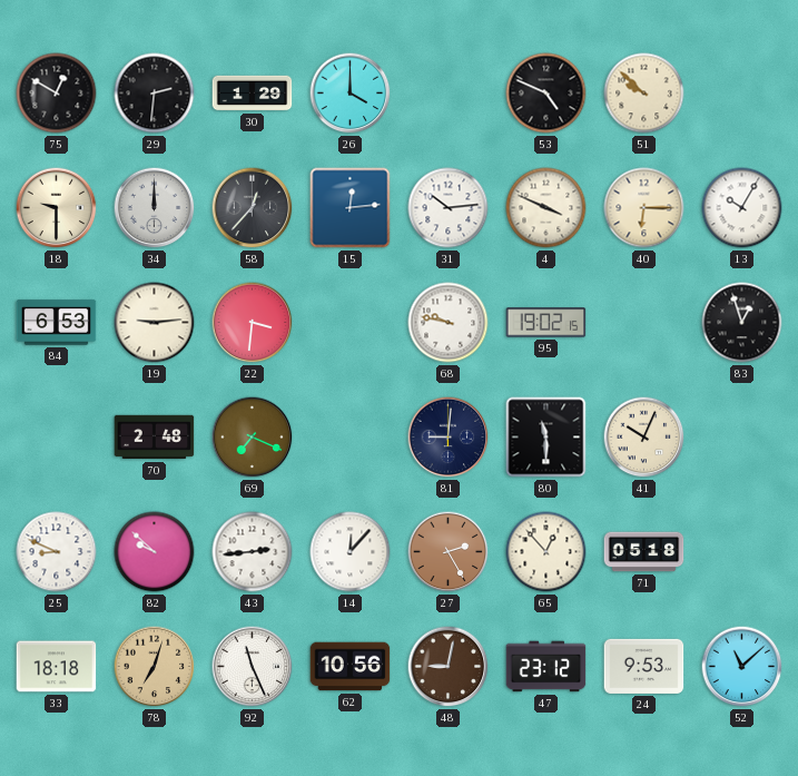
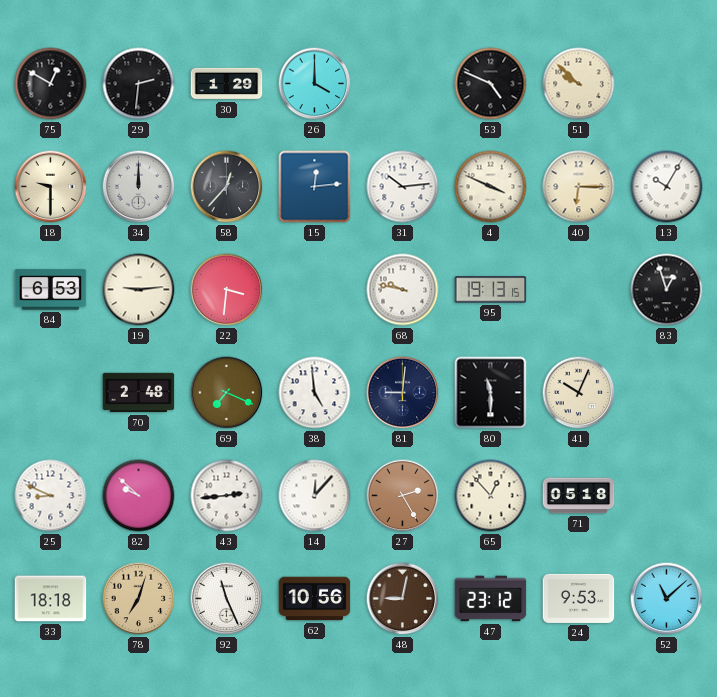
95: 19:02 -> 19:13
38: none -> 4:59
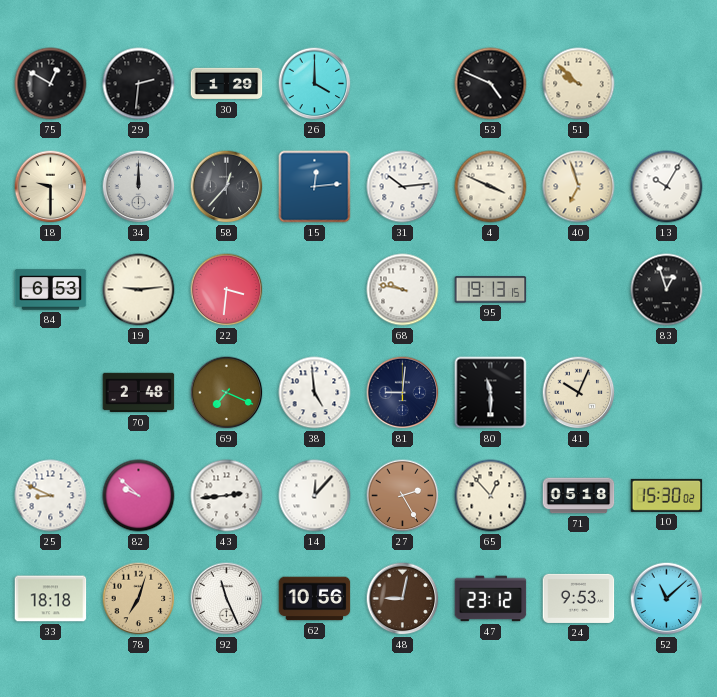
40: 6:15 -> 6:57
10: none -> 15:30
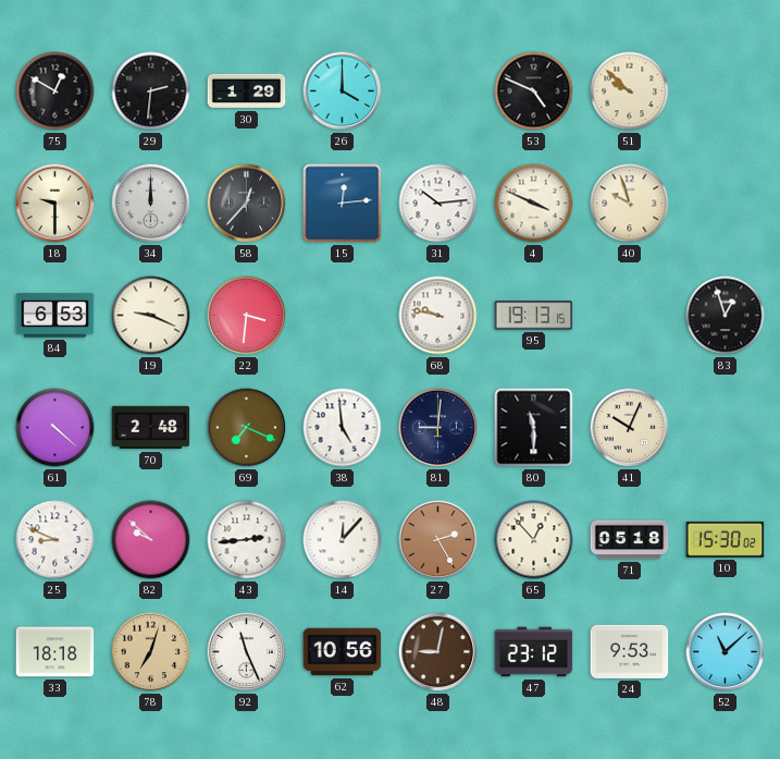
40: 6:57 -> 9:57
13: 10:05 -> none
19: 9:14 -> 9:19
61: none -> 4:22
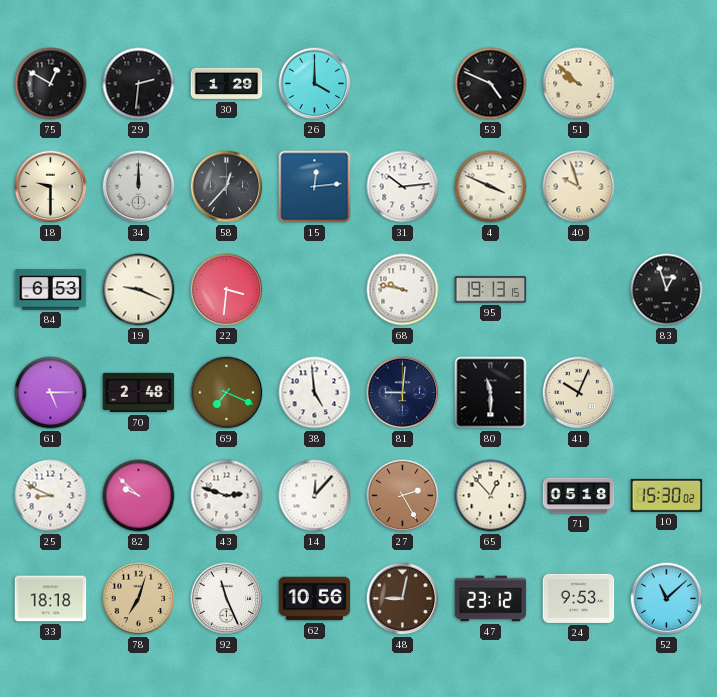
61: 4:22 -> 5:15
43: 2:44 -> 2:48
